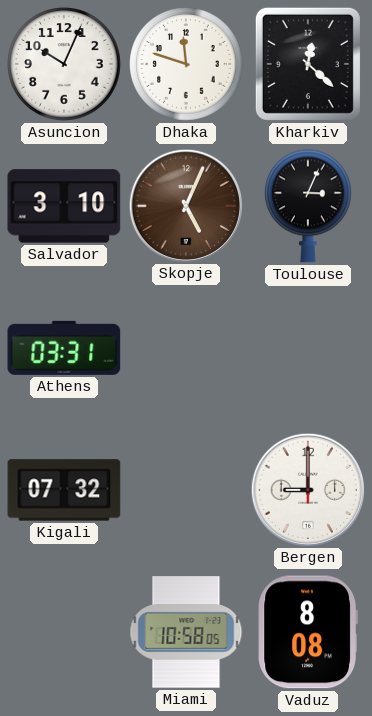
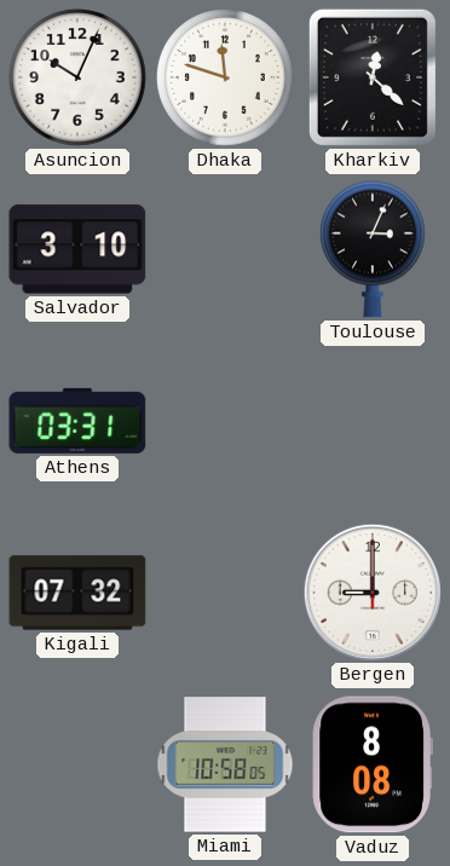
Skopje: 5:04 -> none
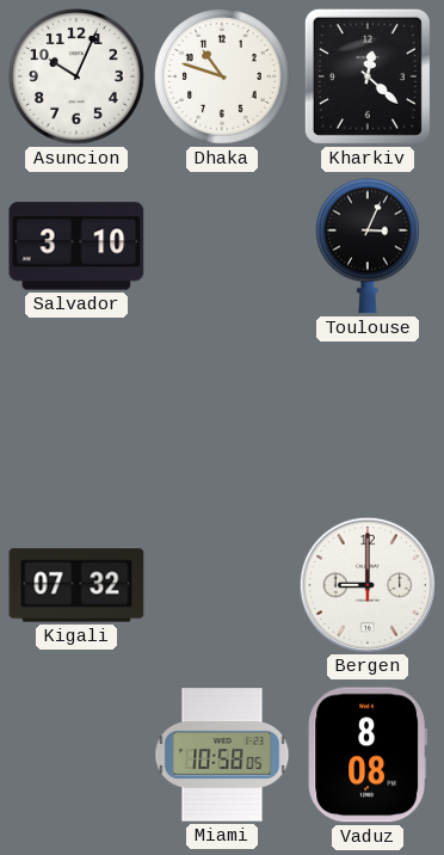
Dhaka: 11:48 -> 10:48
Athens: 03:31 -> none
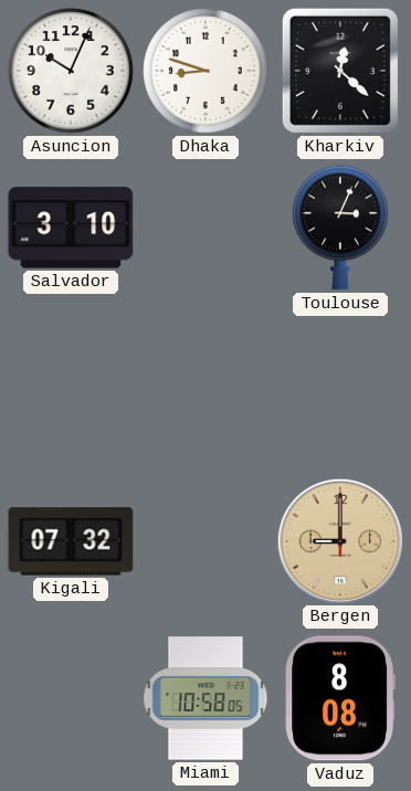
Dhaka: 10:48 -> 8:48
Bergen dial: white -> champagne
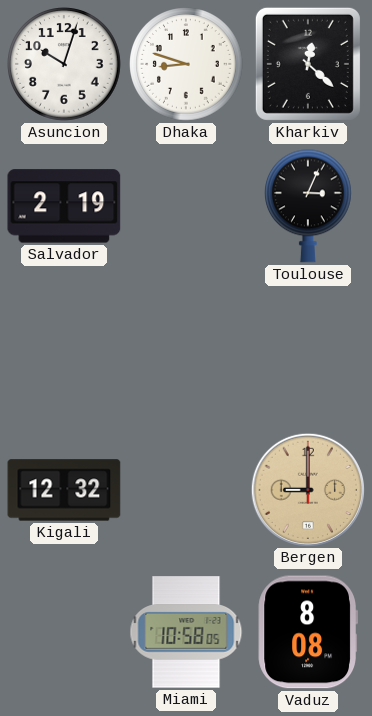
Asuncion: 10:04 -> 10:03
Salvador: 3:10 -> 2:19
Kigali: 07:32 -> 12:32
